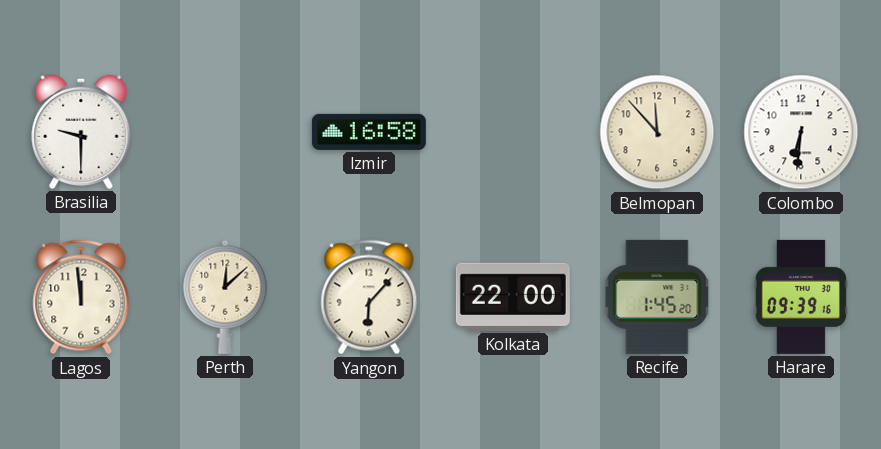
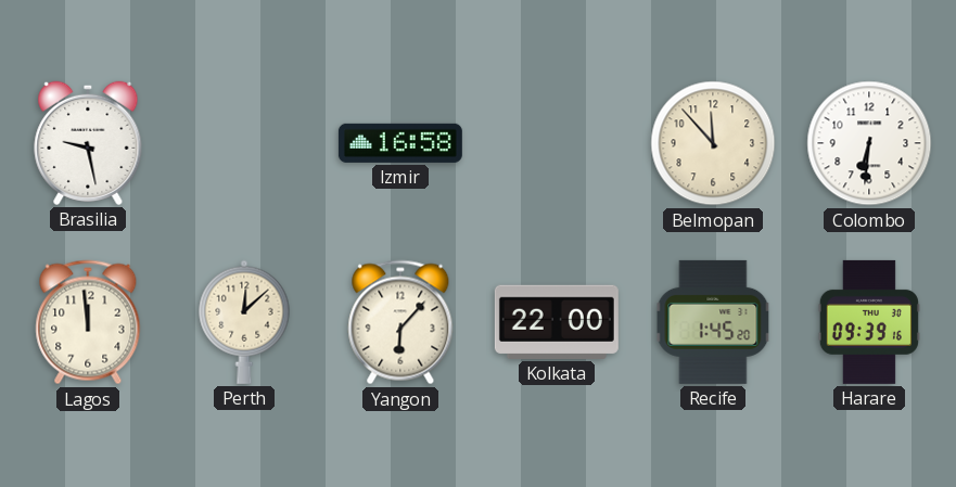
Brasilia: 9:30 -> 9:28
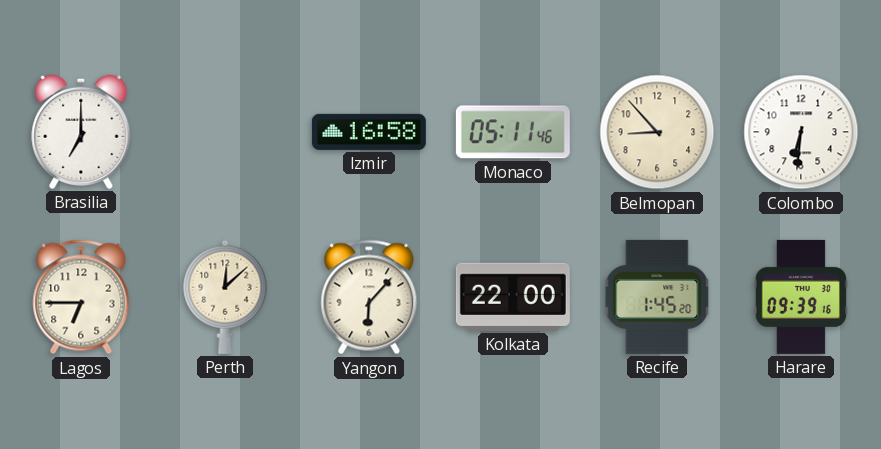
Brasilia: 9:28 -> 7:00
Monaco: none -> 05:11
Belmopan: 11:53 -> 8:53
Lagos: 11:59 -> 6:45
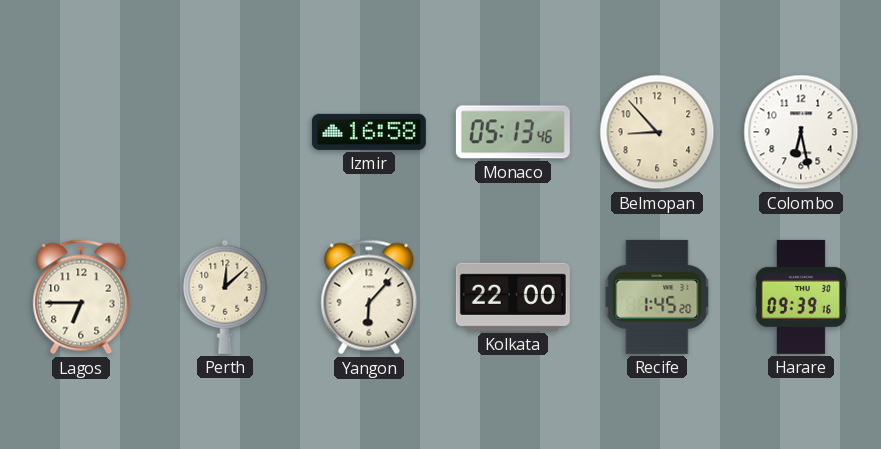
Brasilia: 7:00 -> none
Monaco: 05:11 -> 05:13
Colombo: 6:31 -> 6:28
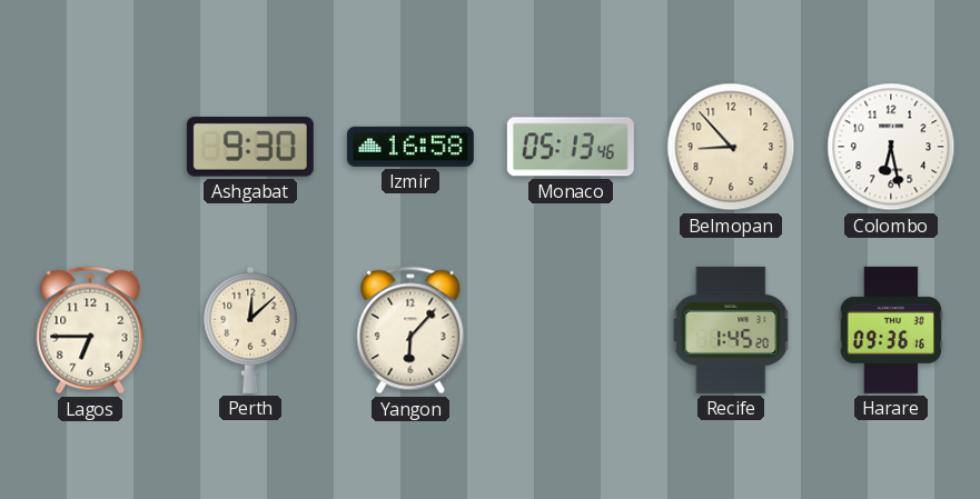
Ashgabat: none -> 9:30
Kolkata: 22:00 -> none
Harare: 09:39 -> 09:36
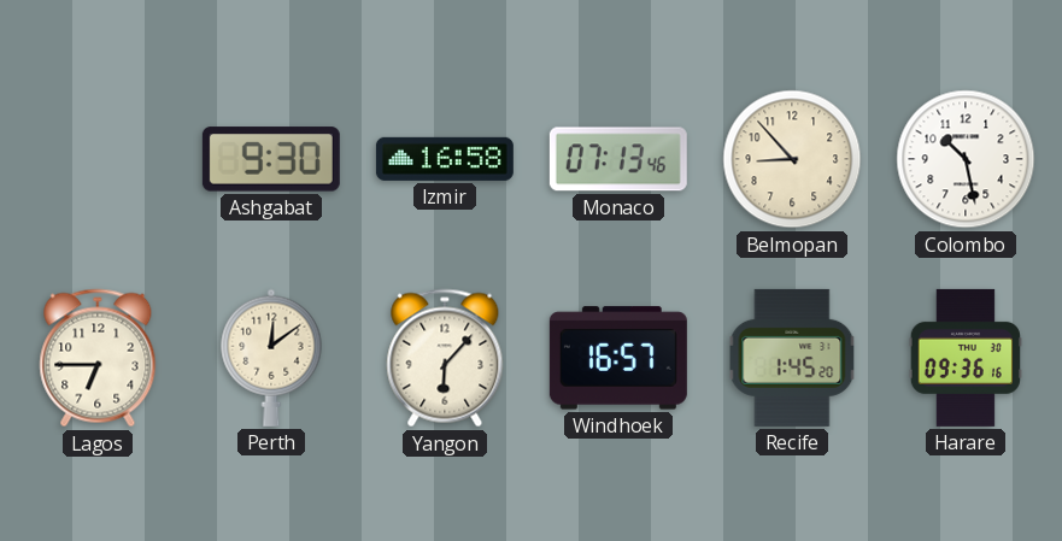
Monaco: 05:13 -> 07:13
Colombo: 6:28 -> 10:28
Perth: 12:08 -> 12:09
Windhoek: none -> 16:57
